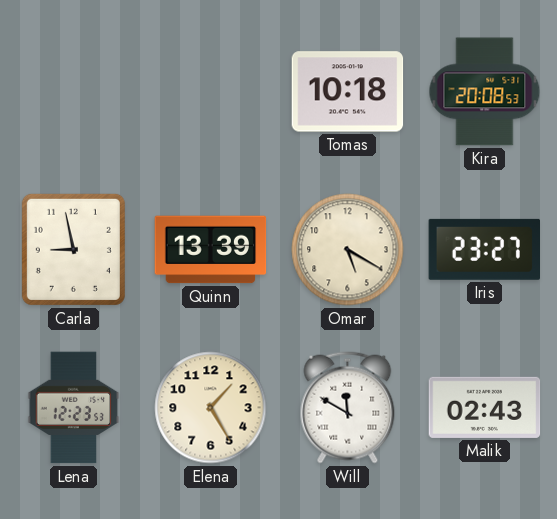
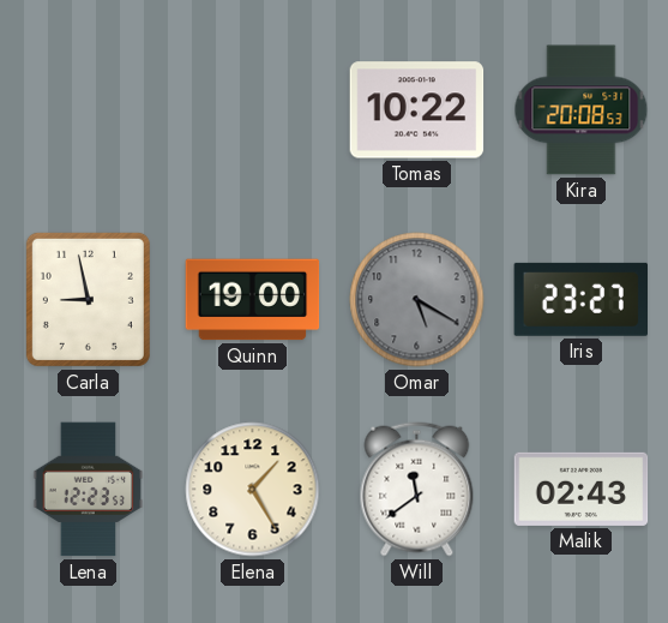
Tomas: 10:18 -> 10:22
Quinn: 13:39 -> 19:00
Omar dial: cream -> grey
Will: 11:50 -> 11:39
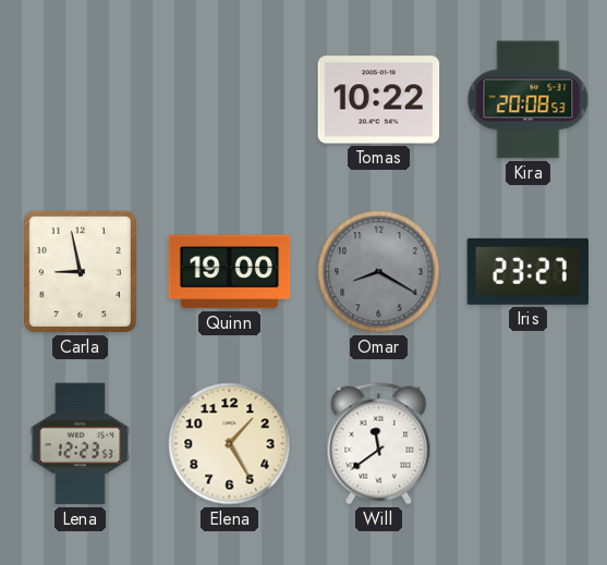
Omar: 5:20 -> 8:20
Malik: 02:43 -> none
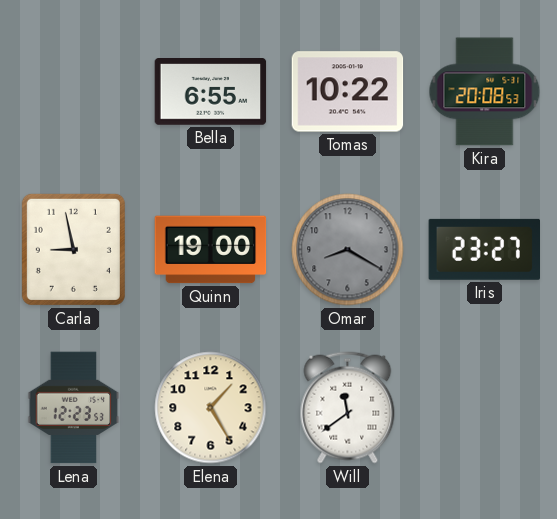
Bella: none -> 6:55
